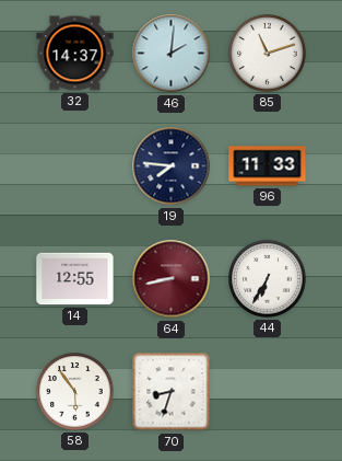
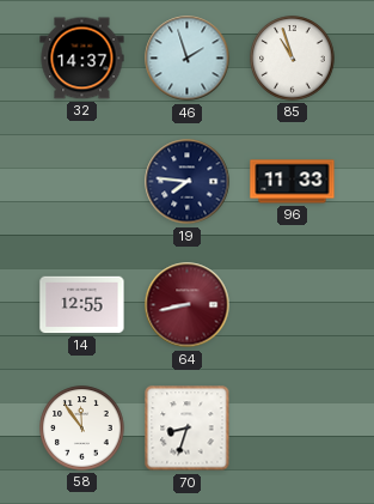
46: 2:01 -> 1:57
85: 11:12 -> 10:57
44: 6:35 -> none
58: 5:54 -> 11:54
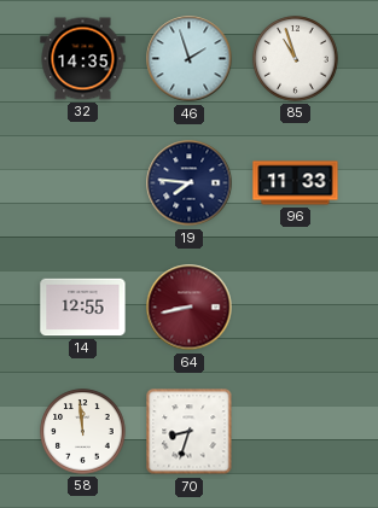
32: 14:37 -> 14:35
58: 11:54 -> 11:59
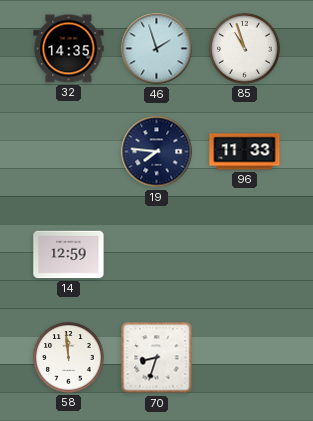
14: 12:55 -> 12:59
64: 8:43 -> none
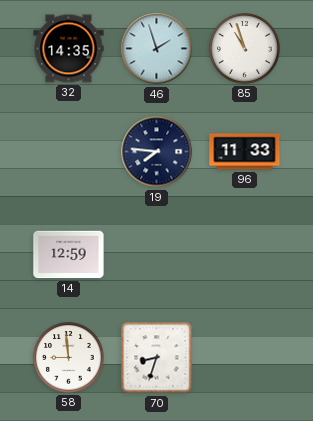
58: 11:59 -> 8:59
